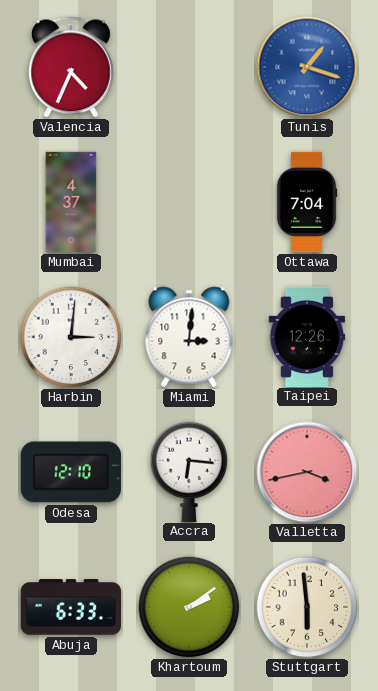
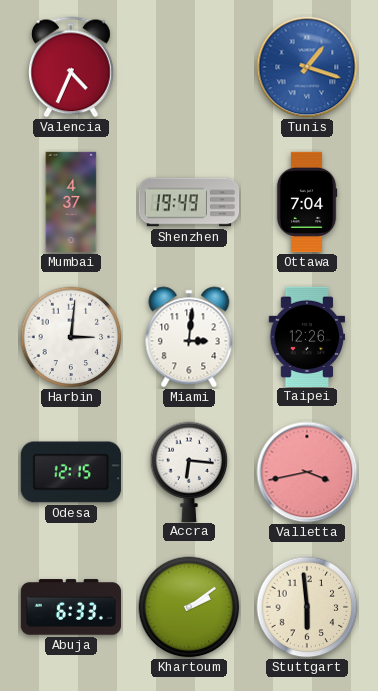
Shenzhen: none -> 19:49
Odesa: 12:10 -> 12:15
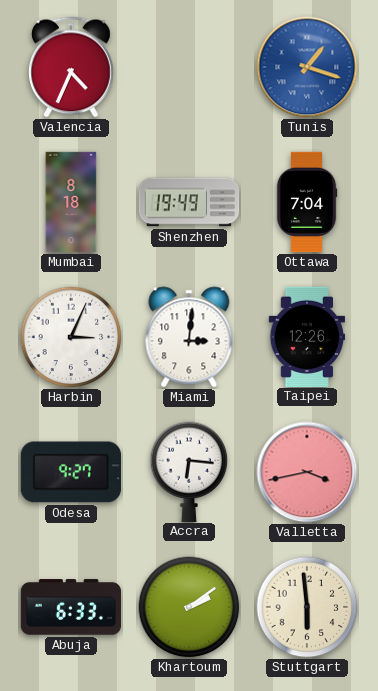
Mumbai: 4:37 -> 8:18
Harbin: 3:01 -> 3:04
Odesa: 12:15 -> 9:27
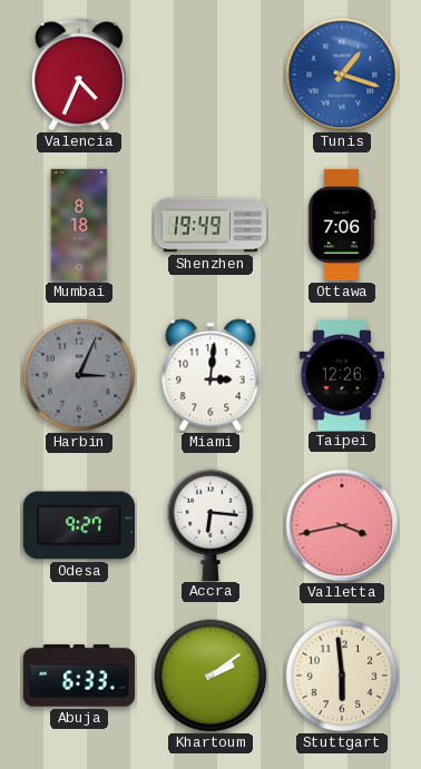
Ottawa: 7:04 -> 7:06
Harbin dial: white -> grey
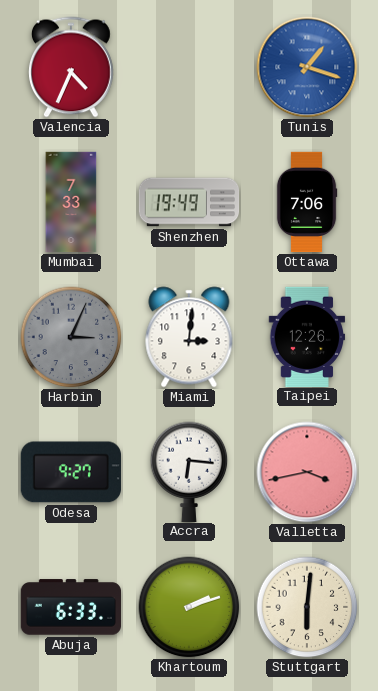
Mumbai: 8:18 -> 7:33
Khartoum: 2:09 -> 2:12
Stuttgart: 5:59 -> 6:01
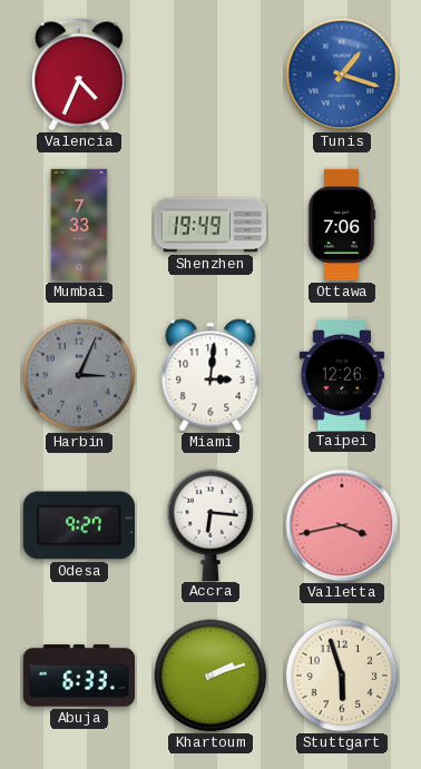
Stuttgart: 6:01 -> 5:57
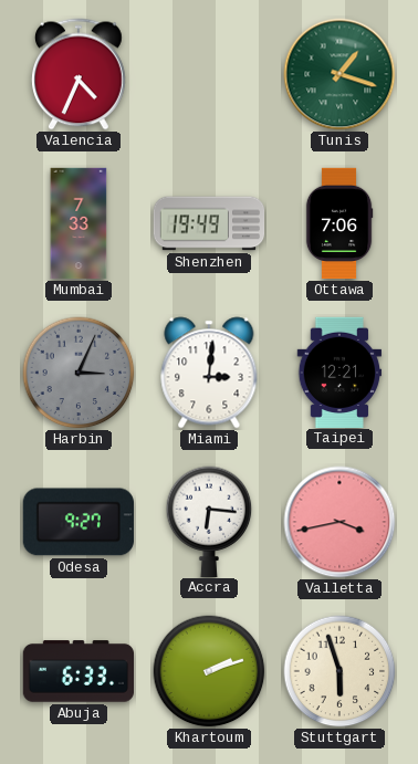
Tunis dial: blue -> green
Taipei: 12:26 -> 12:21
